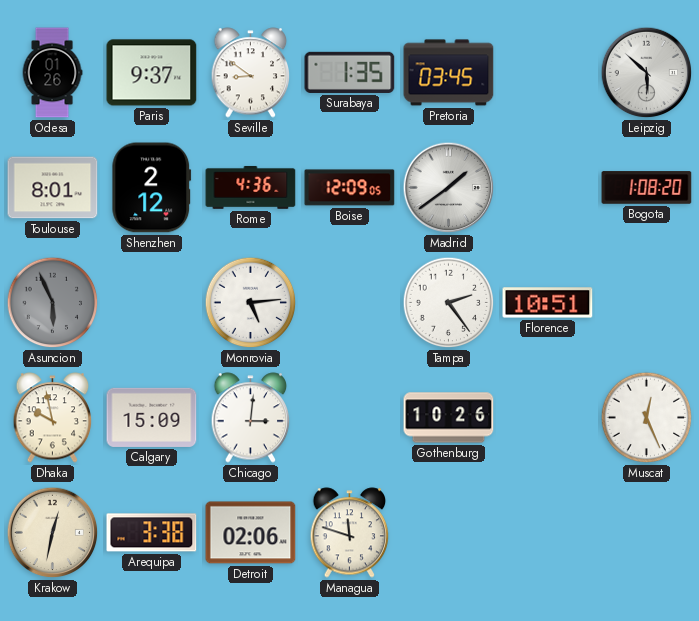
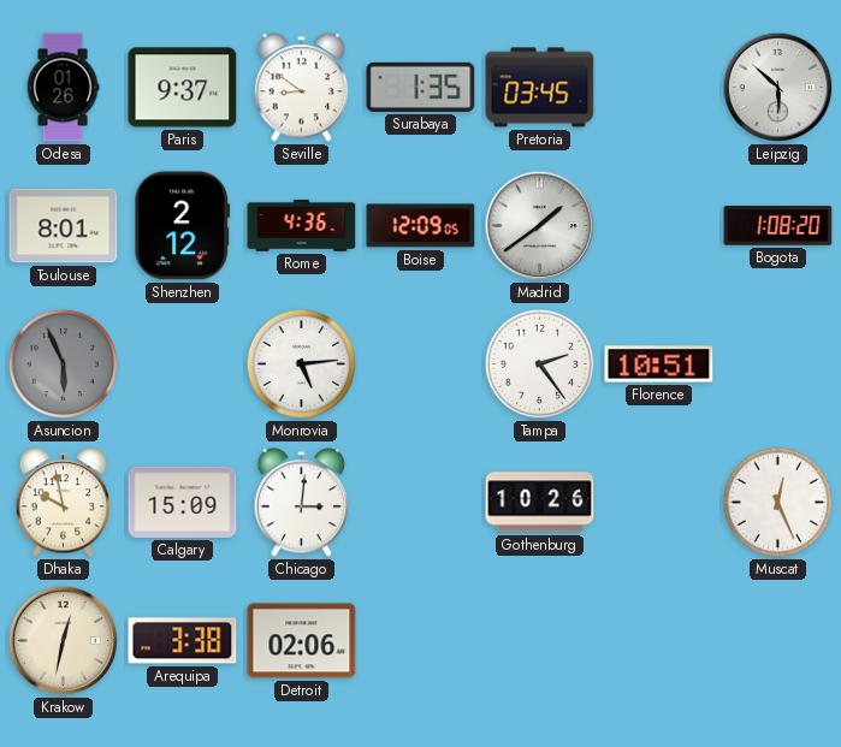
Managua: 11:48 -> none
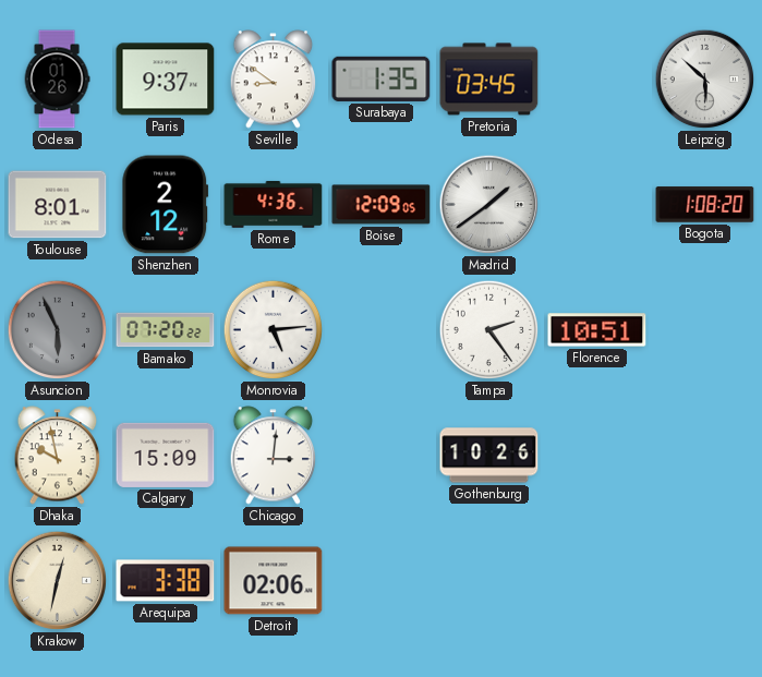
Bamako: none -> 07:20
Muscat: 12:26 -> none
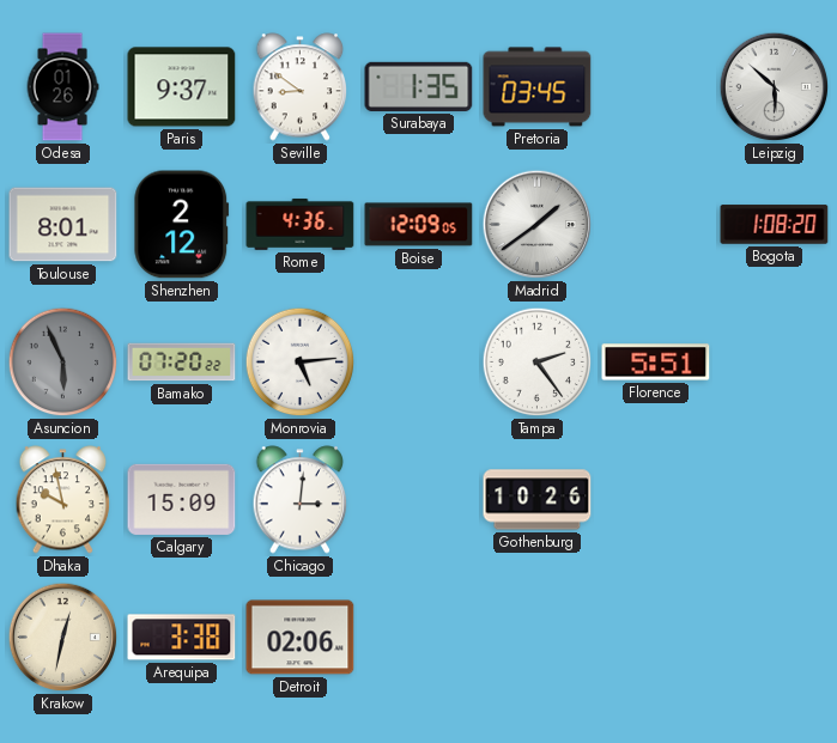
Florence: 10:51 -> 5:51
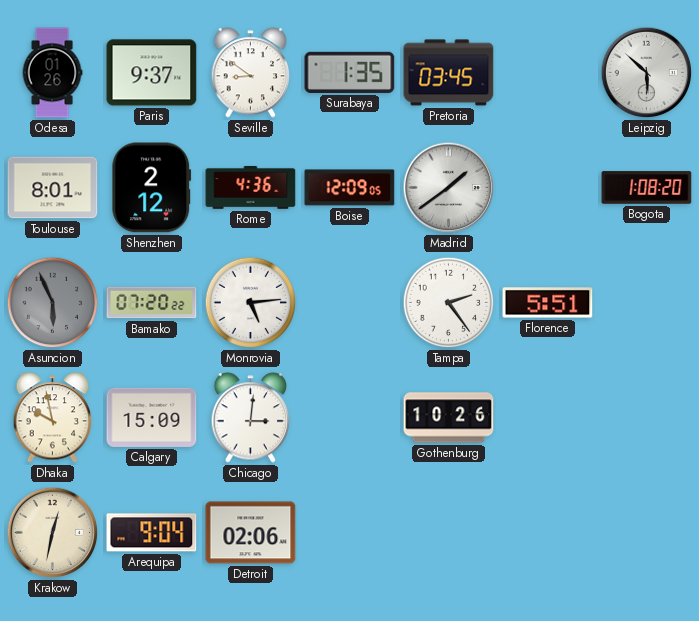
Arequipa: 3:38 -> 9:04
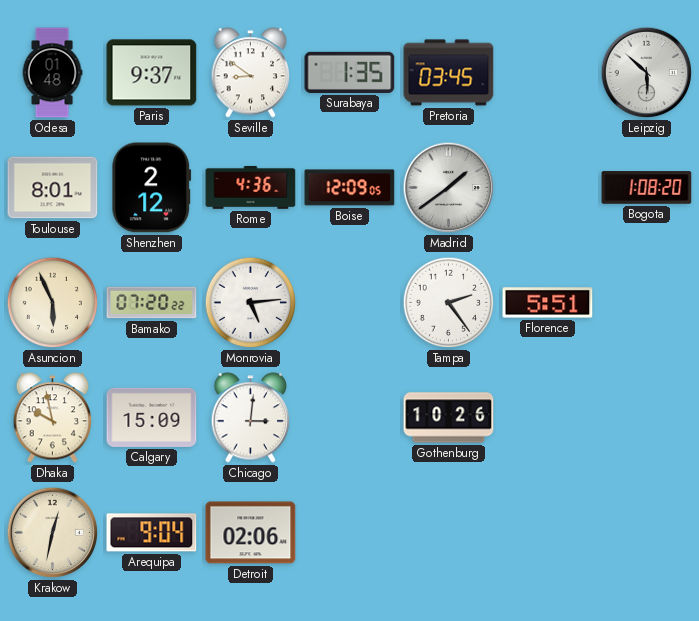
Odesa: 01:26 -> 01:48
Asuncion dial: grey -> cream
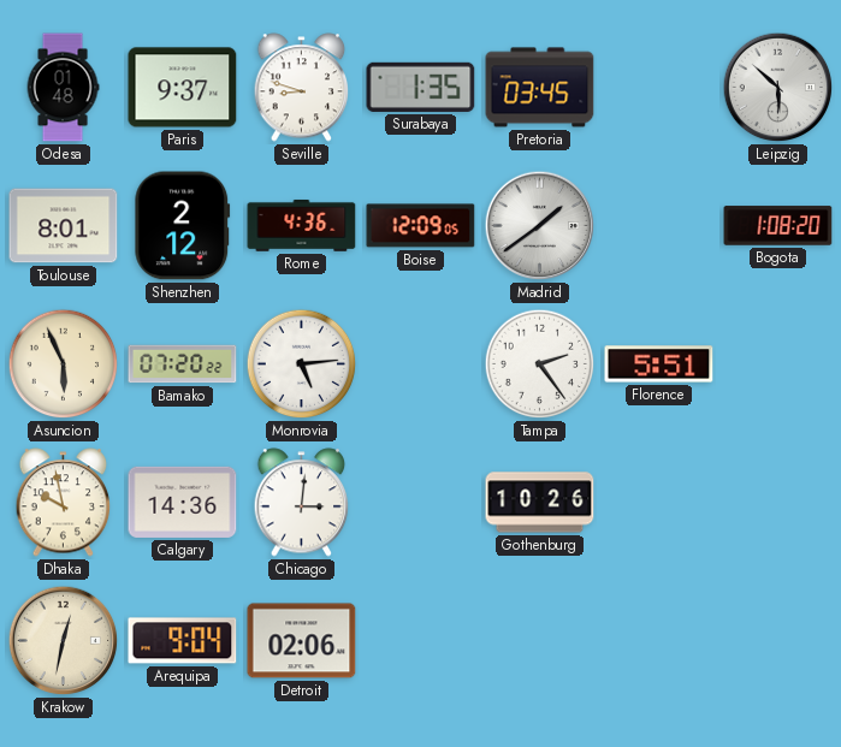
Seville: 8:51 -> 8:48
Calgary: 15:09 -> 14:36
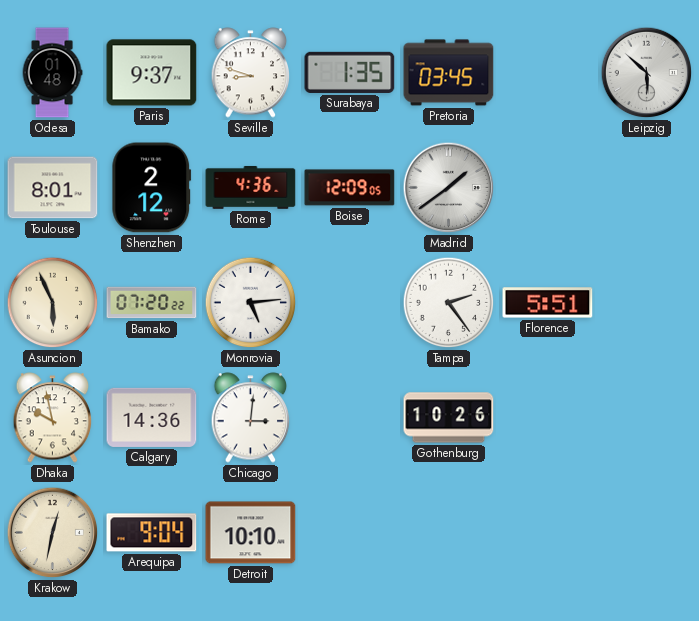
Bogota: 1:08 -> none
Detroit: 02:06 -> 10:10
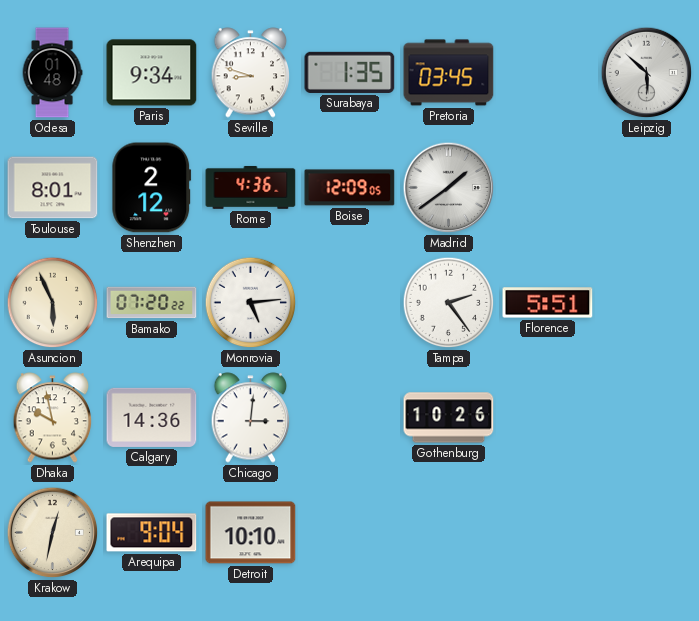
Paris: 9:37 -> 9:34
